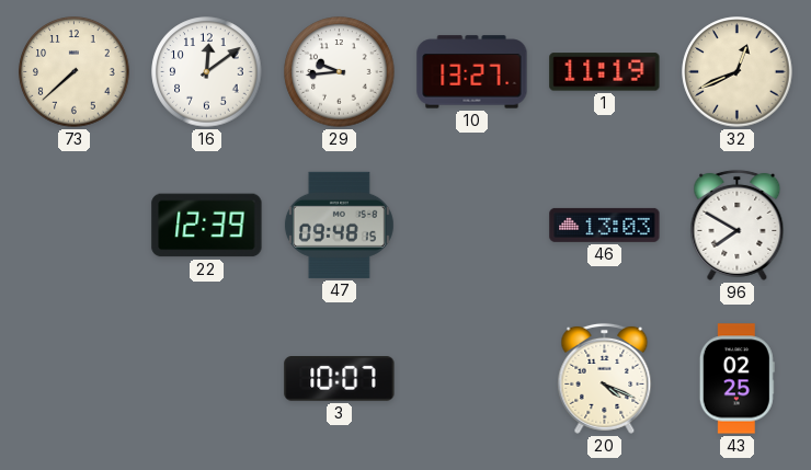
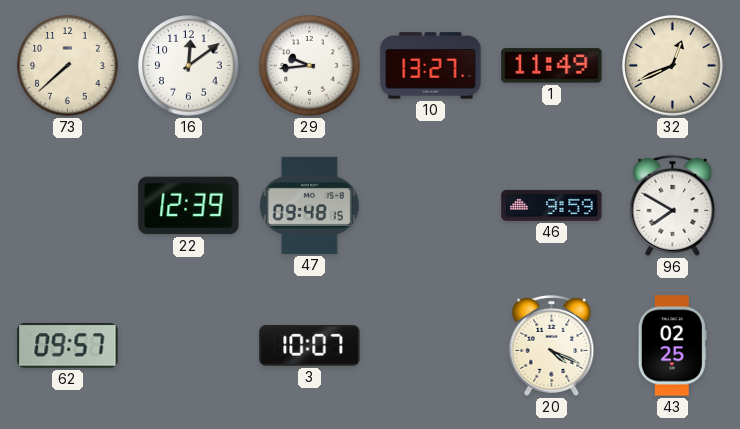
1: 11:19 -> 11:49
46: 13:03 -> 9:59
62: none -> 09:57
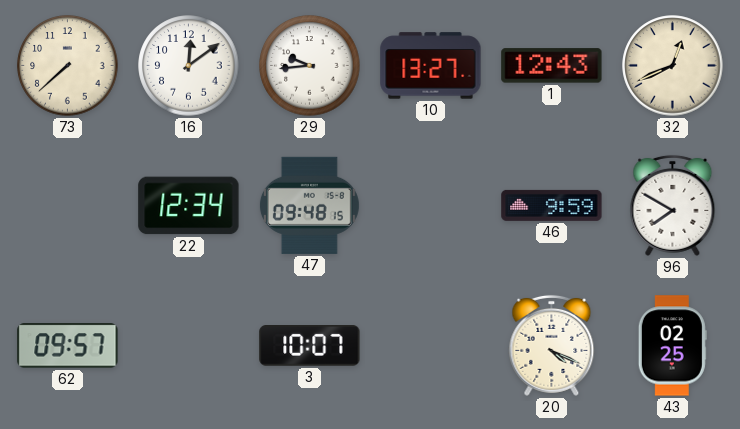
1: 11:49 -> 12:43
22: 12:39 -> 12:34
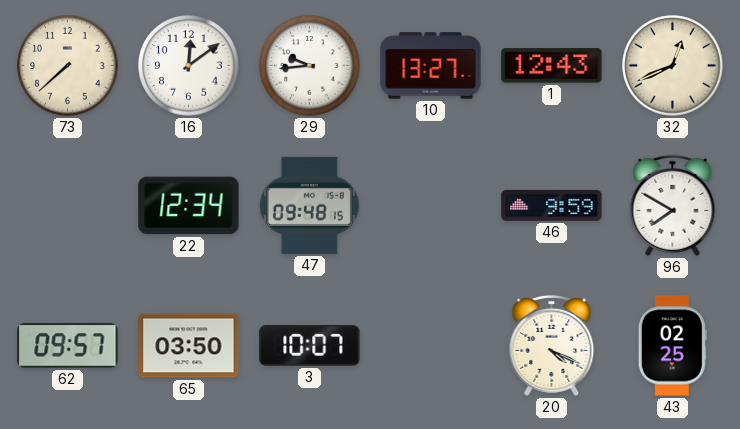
65: none -> 03:50
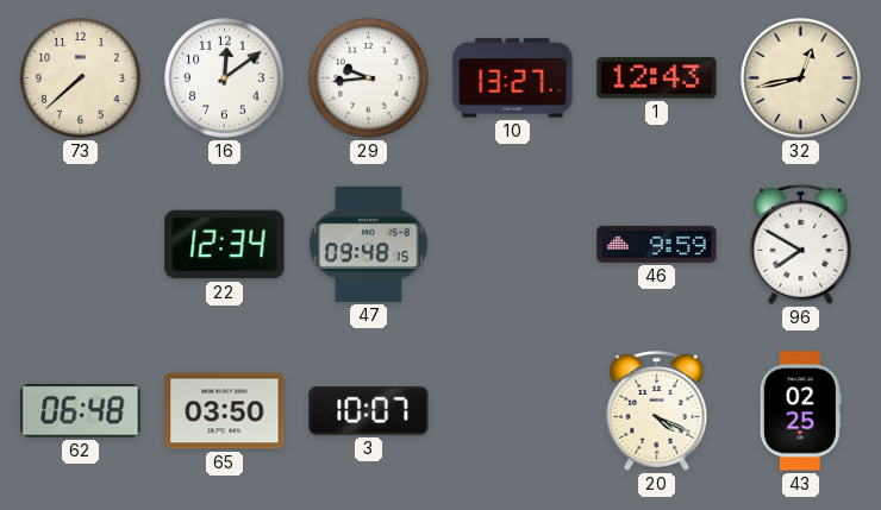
32: 12:41 -> 12:43
62: 09:57 -> 06:48
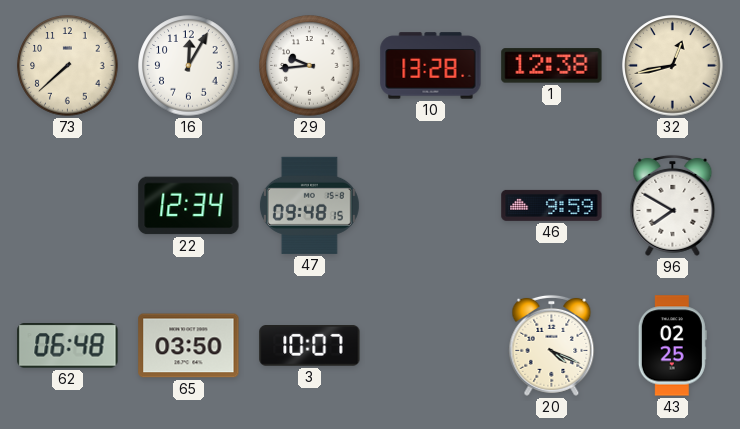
16: 12:09 -> 12:05
10: 13:27 -> 13:28
1: 12:43 -> 12:38
